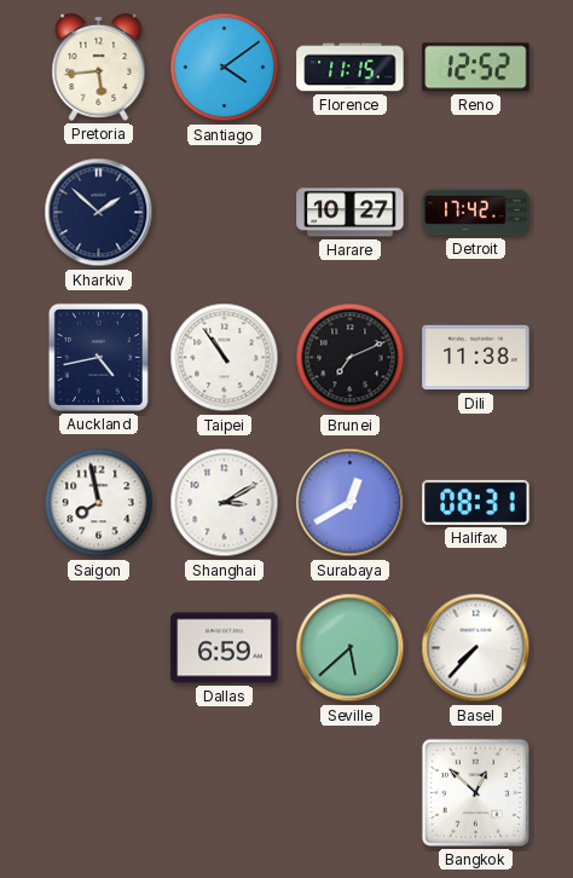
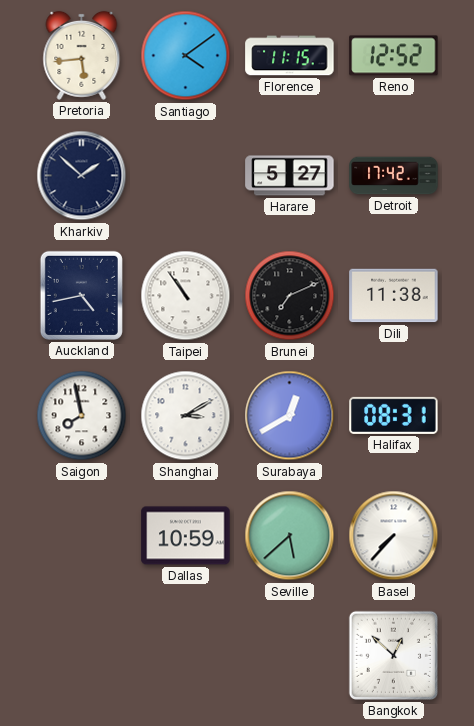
Harare: 10:27 -> 5:27
Dallas: 6:59 -> 10:59
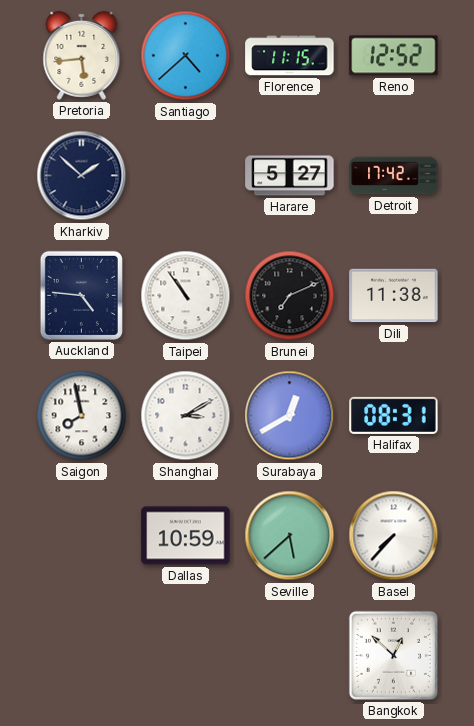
Santiago: 4:09 -> 4:38
Auckland: 4:43 -> 4:46
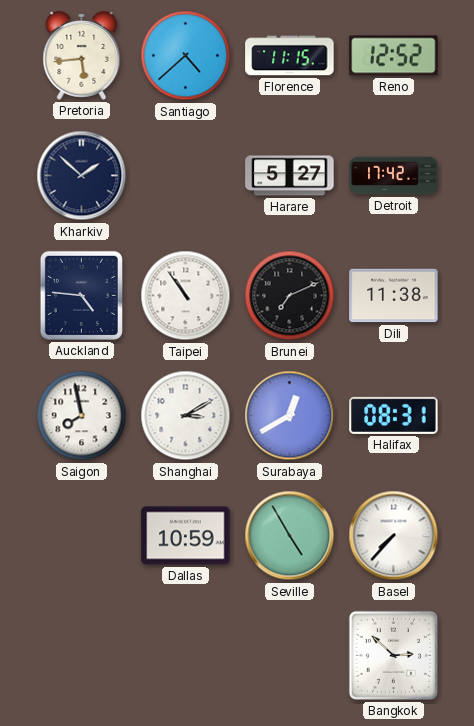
Seville: 5:38 -> 4:55
Bangkok: 12:52 -> 2:52
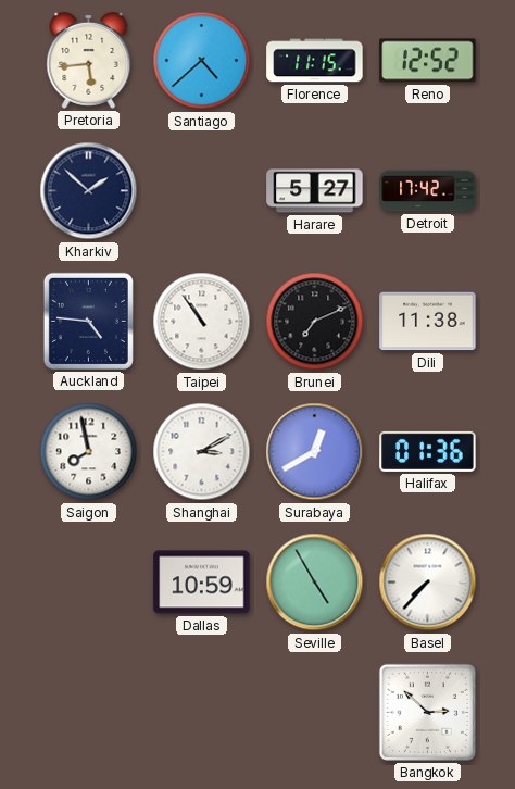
Halifax: 08:31 -> 01:36
